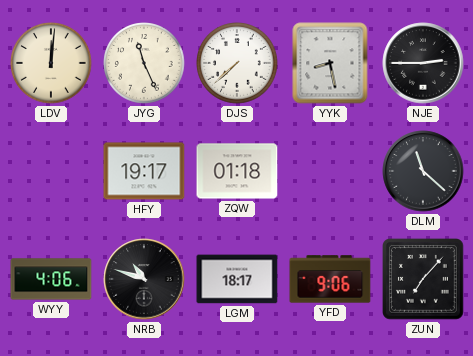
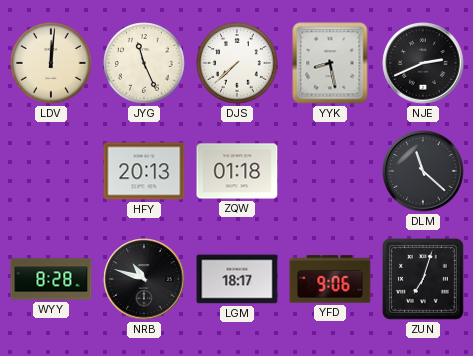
NJE: 2:45 -> 2:41
HFY: 19:17 -> 20:13
WYY: 4:06 -> 8:28
ZUN: 7:07 -> 7:03
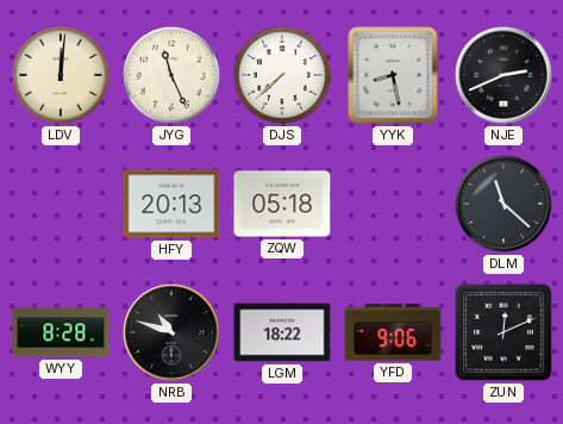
ZQW: 01:18 -> 05:18
LGM: 18:17 -> 18:22
ZUN: 7:03 -> 12:11
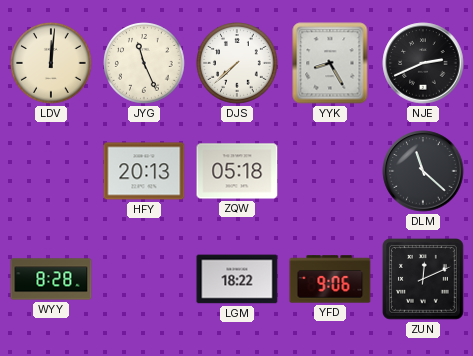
YYK: 8:28 -> 8:25
NRB: 10:48 -> none
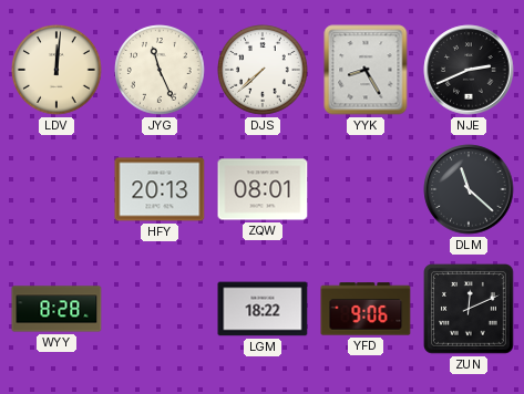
ZQW: 05:18 -> 08:01
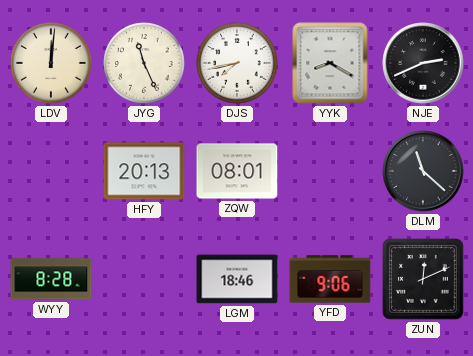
DJS: 7:38 -> 7:43
YYK: 8:25 -> 8:20
LGM: 18:22 -> 18:46
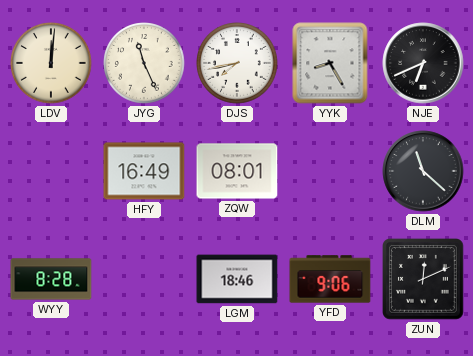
YYK: 8:20 -> 8:25
NJE: 2:41 -> 6:41
HFY: 20:13 -> 16:49
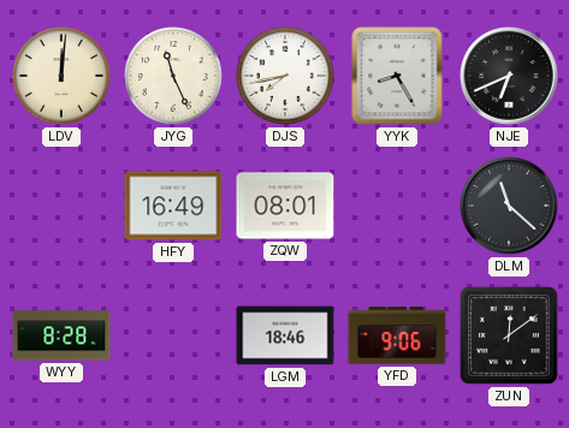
ZUN: 12:11 -> 12:09
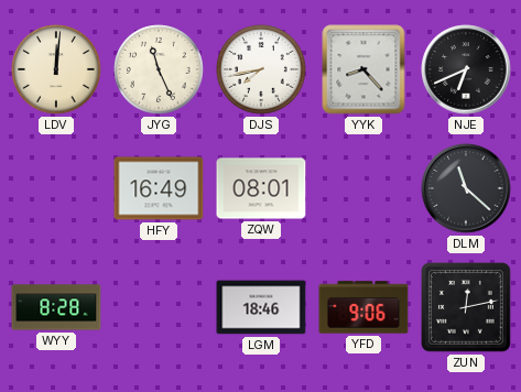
YYK: 8:25 -> 8:23
ZUN: 12:09 -> 12:13
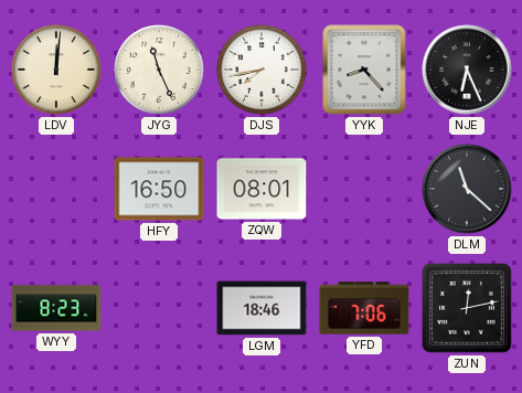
NJE: 6:41 -> 6:26
HFY: 16:49 -> 16:50
WYY: 8:28 -> 8:23
YFD: 9:06 -> 7:06
